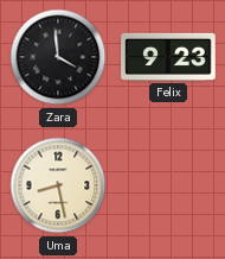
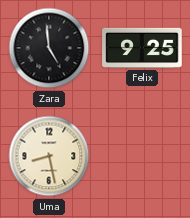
Zara: 3:59 -> 4:59
Felix: 9:23 -> 9:25
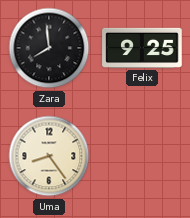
Zara: 4:59 -> 7:59
Uma: 8:28 -> 8:24
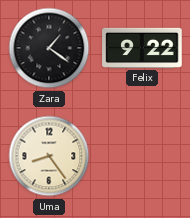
Zara: 7:59 -> 1:21
Felix: 9:25 -> 9:22
